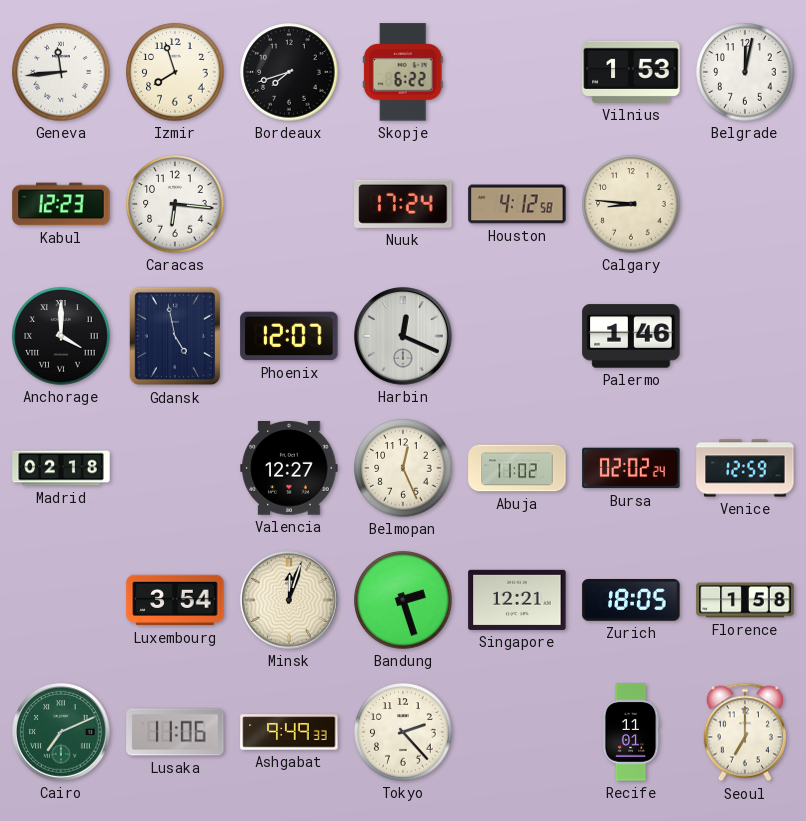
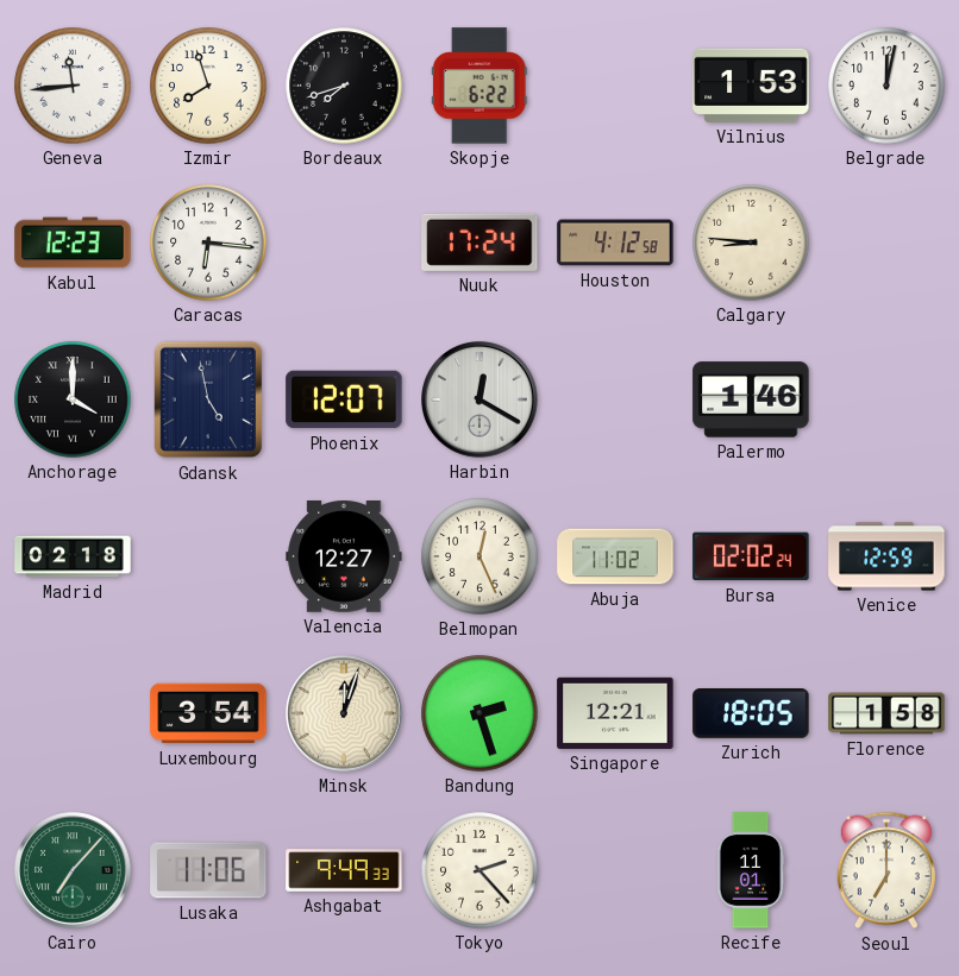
Harbin: 12:19 -> 12:20
Cairo: 7:11 -> 7:07
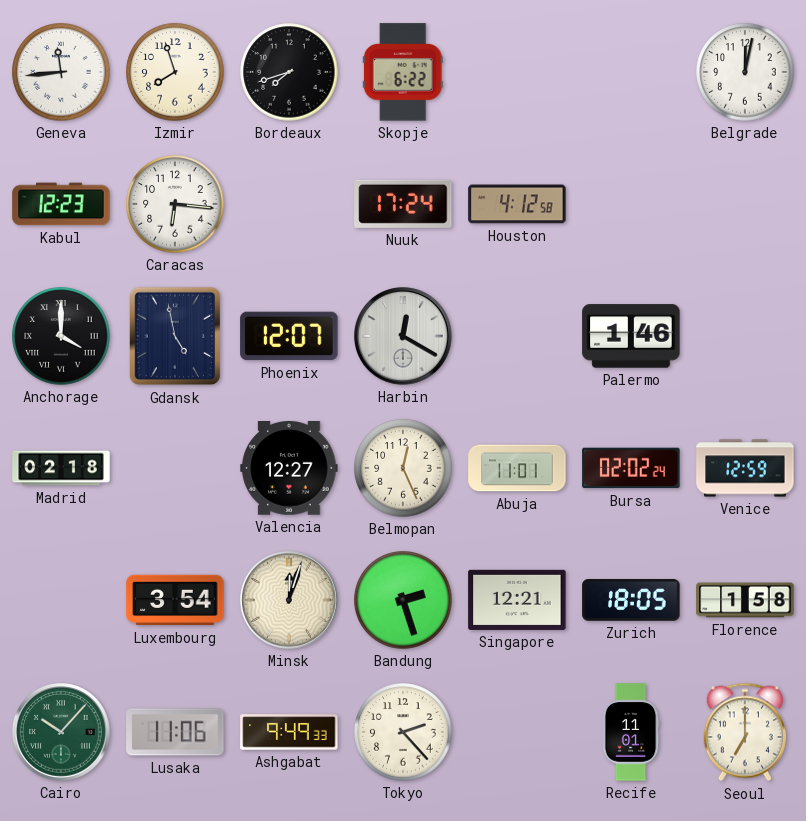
Vilnius: 1:53 -> none
Calgary: 8:46 -> none
Abuja: 11:02 -> 11:01
Cairo: 7:07 -> 10:07
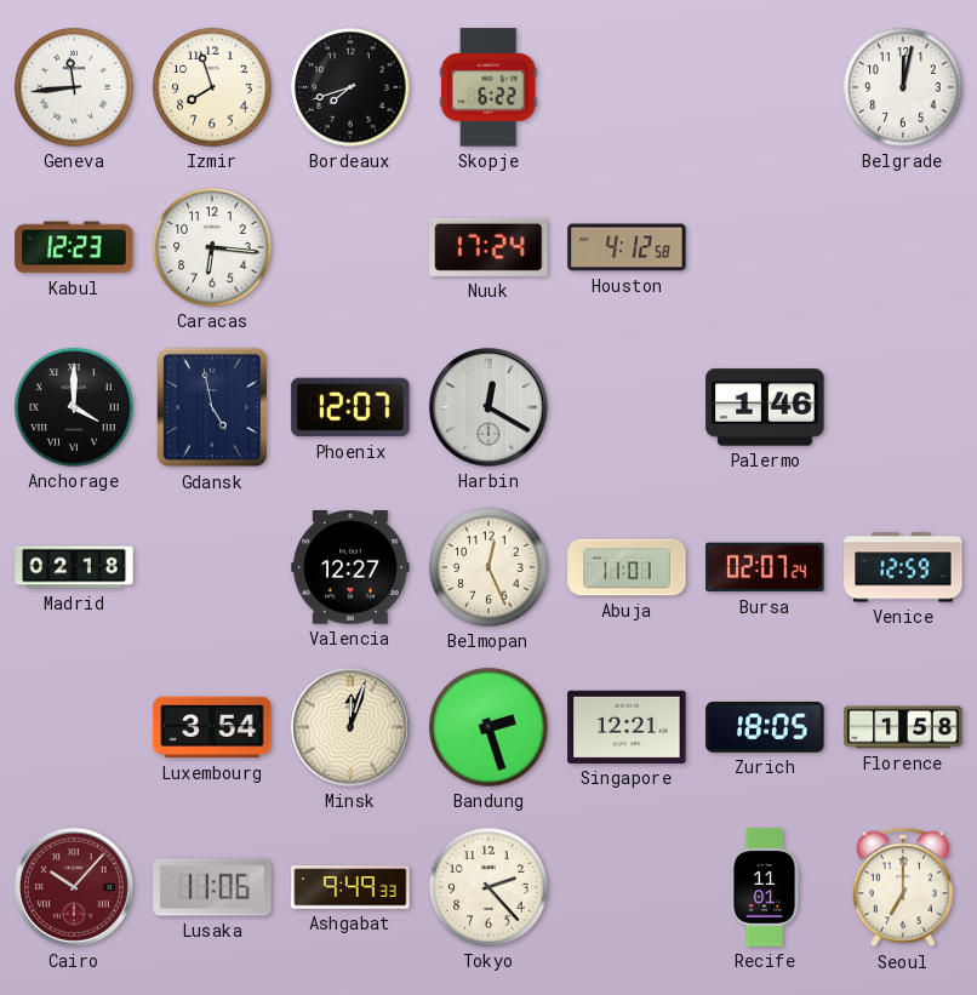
Bursa: 02:02 -> 02:07
Cairo dial: green -> burgundy
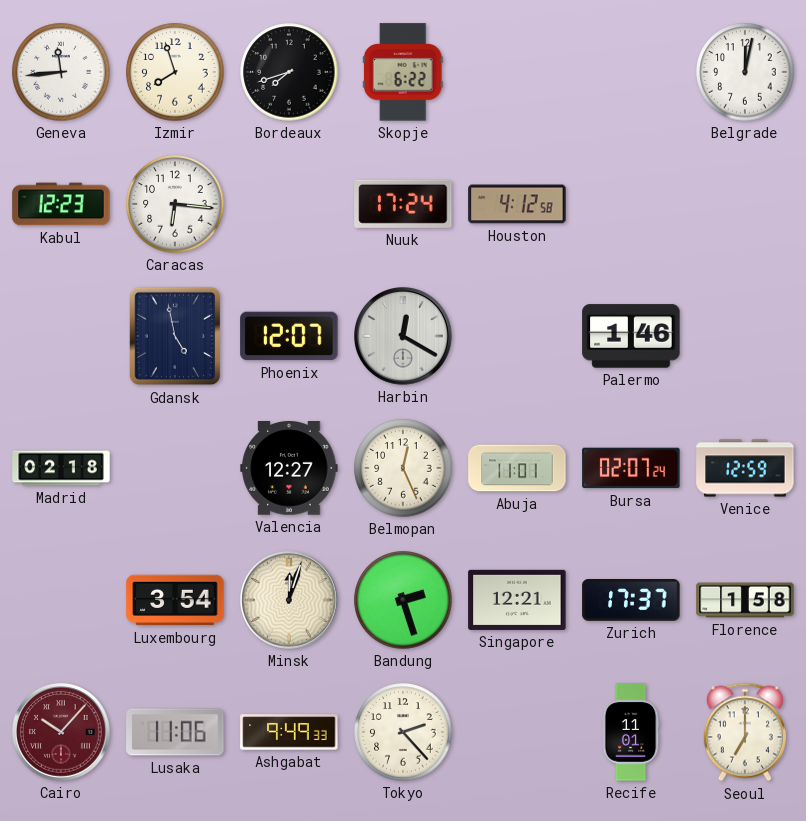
Anchorage: 4:00 -> none
Zurich: 18:05 -> 17:37
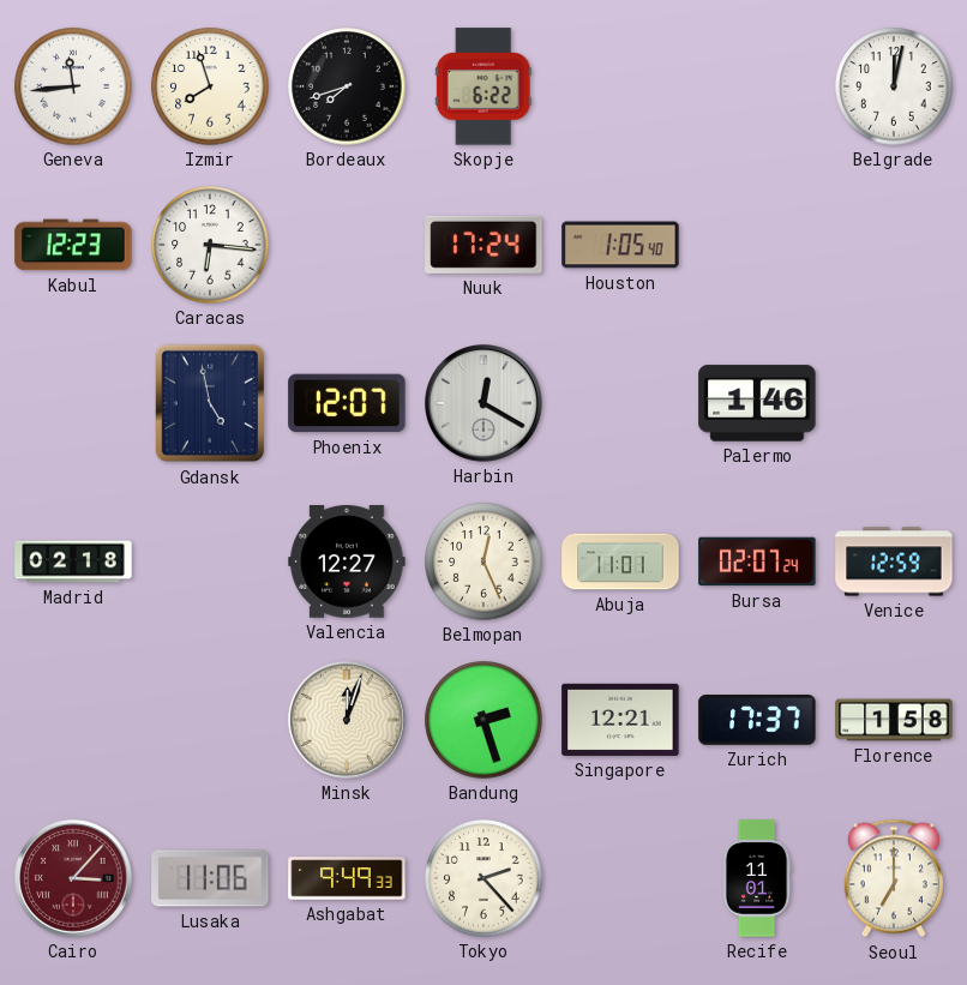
Houston: 4:12 -> 1:05
Luxembourg: 3:54 -> none
Cairo: 10:07 -> 3:07
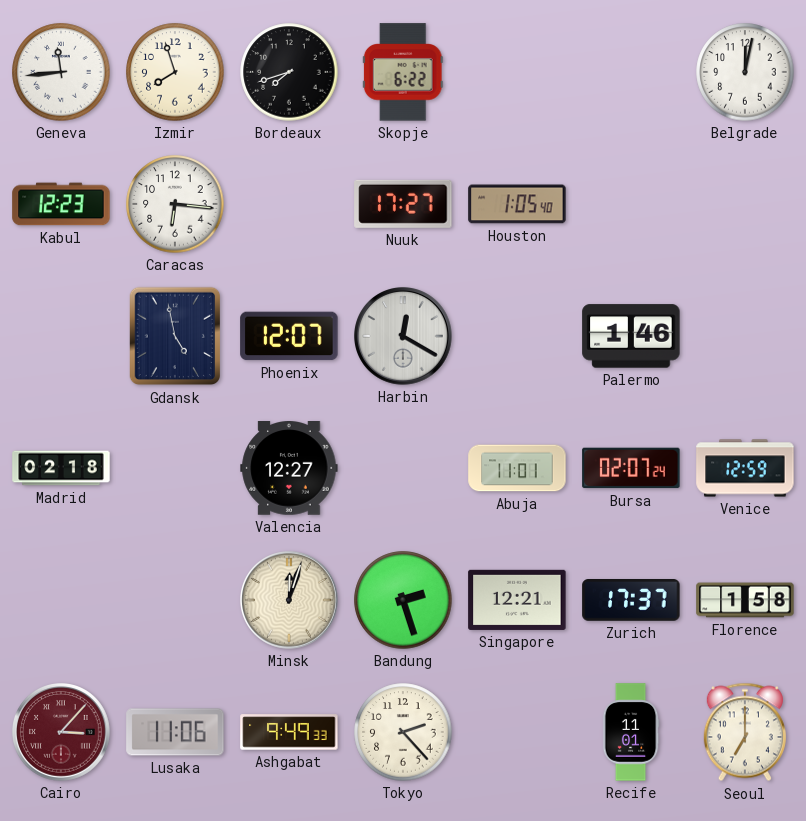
Nuuk: 17:24 -> 17:27
Belmopan: 12:26 -> none
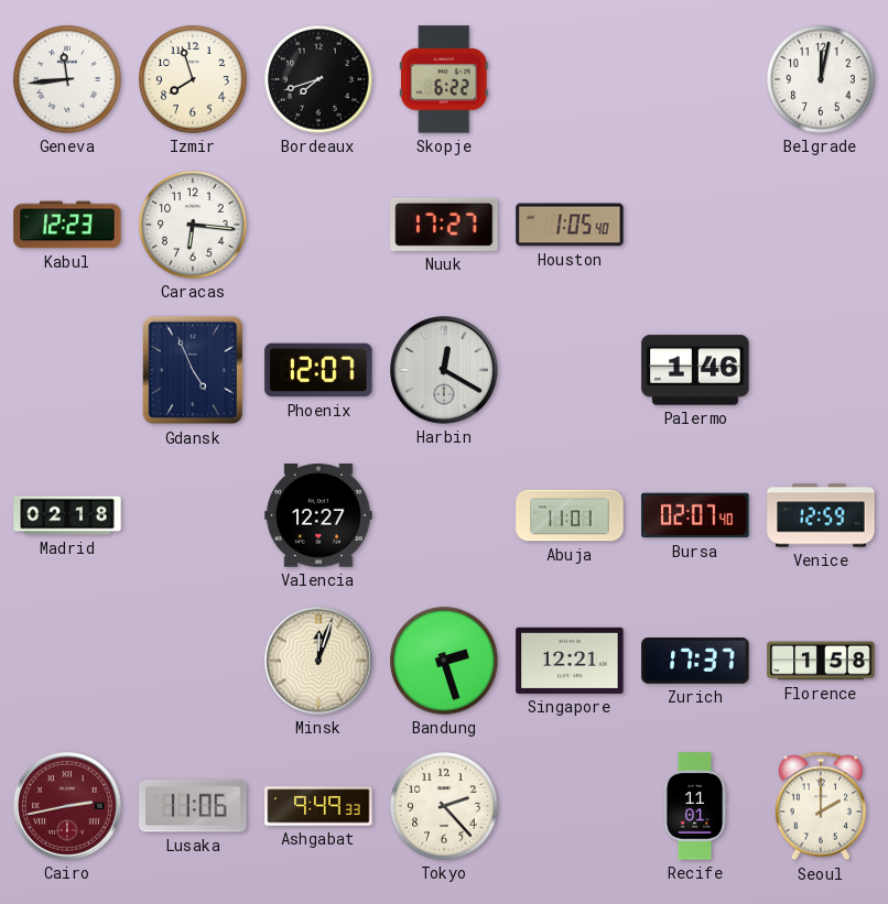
Gdansk: 4:58 -> 4:56
Bursa: 02:07:24 -> 02:07:40
Cairo: 3:07 -> 2:43
Seoul: 7:00 -> 2:00
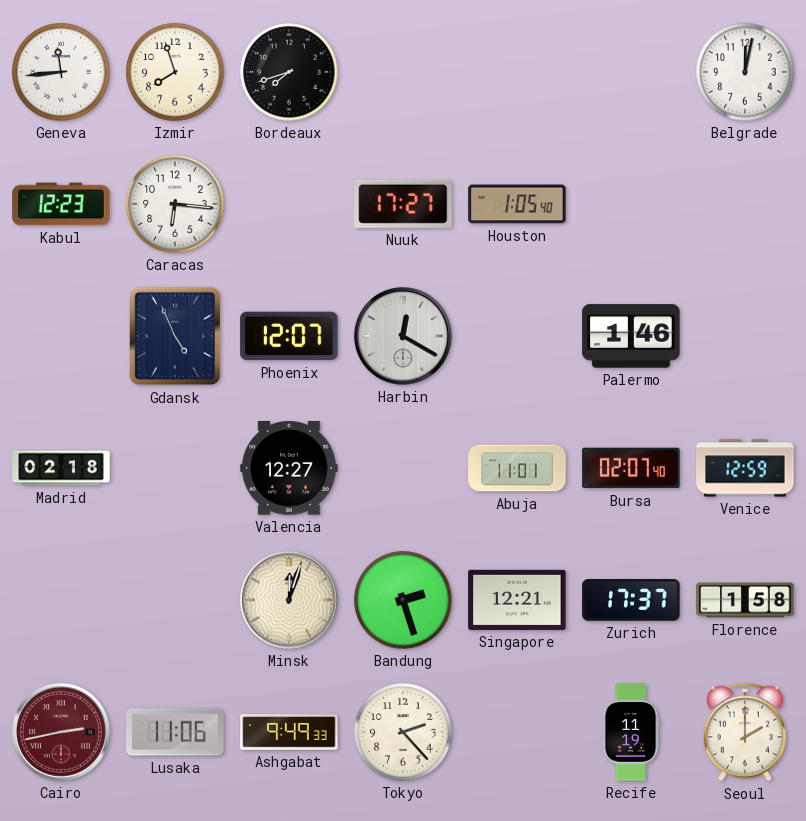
Skopje: 6:22 -> none
Recife: 11:01 -> 11:19
